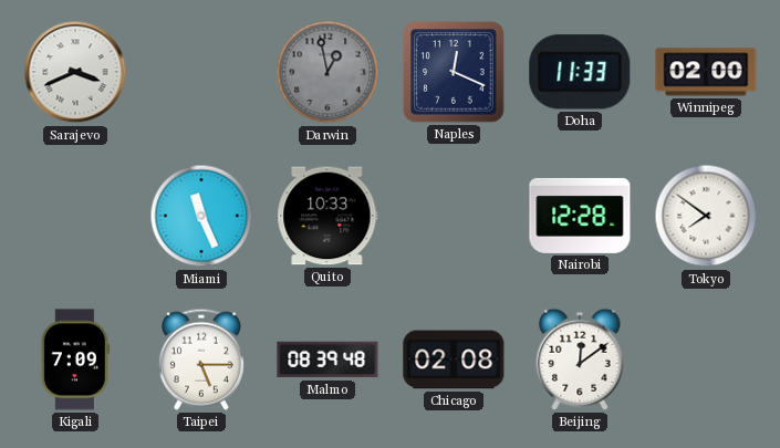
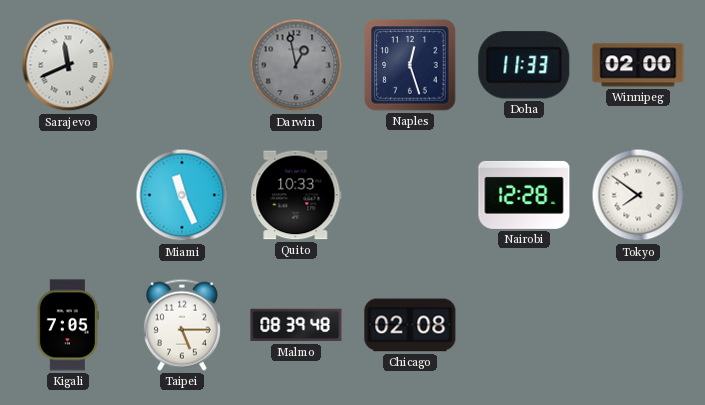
Sarajevo: 3:41 -> 11:41
Naples: 12:19 -> 12:27
Kigali: 7:09 -> 7:05
Beijing: 12:09 -> none
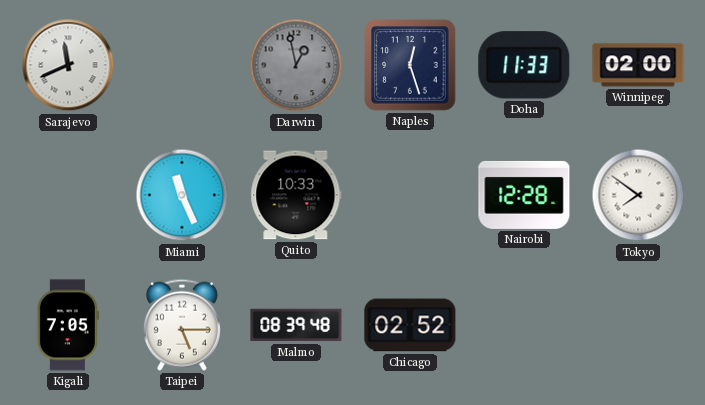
Chicago: 02:08 -> 02:52
